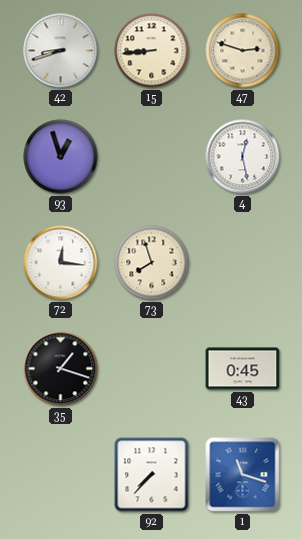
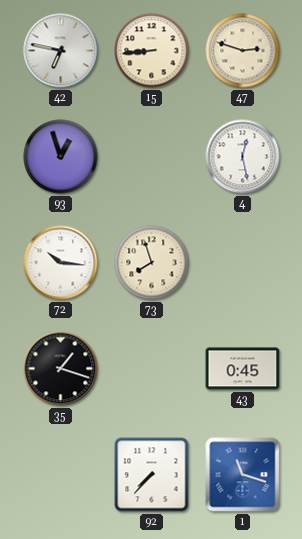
42: 8:42 -> 6:47
72: 12:16 -> 10:16
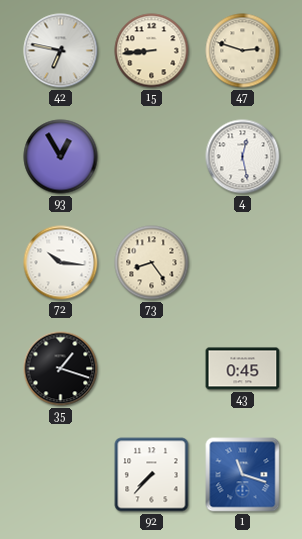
93: 12:57 -> 12:55
73: 7:57 -> 8:24
